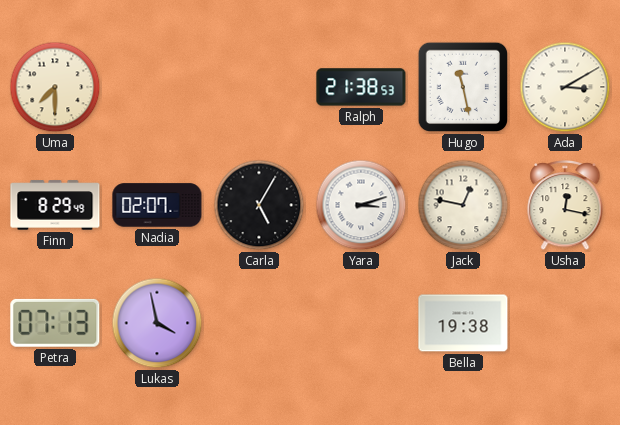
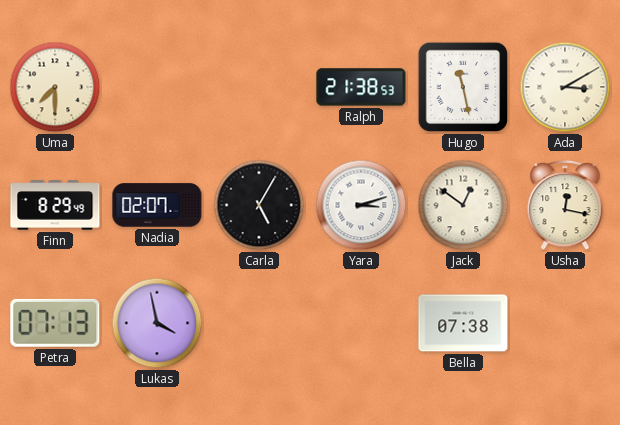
Jack: 12:47 -> 12:51
Bella: 19:38 -> 07:38
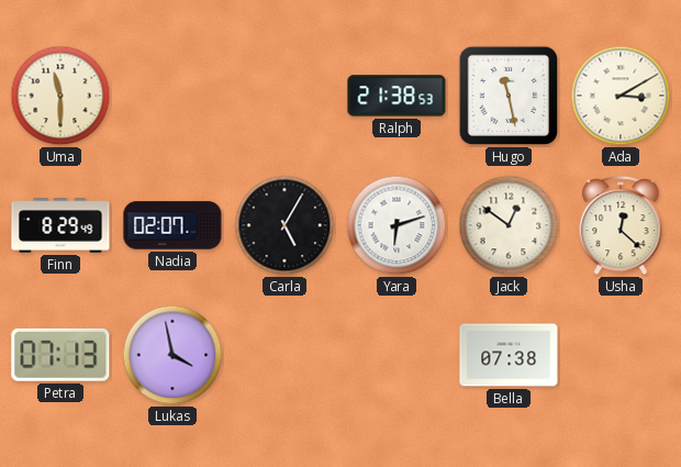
Uma: 7:30 -> 11:30
Yara: 3:12 -> 6:12
Usha: 12:17 -> 12:22
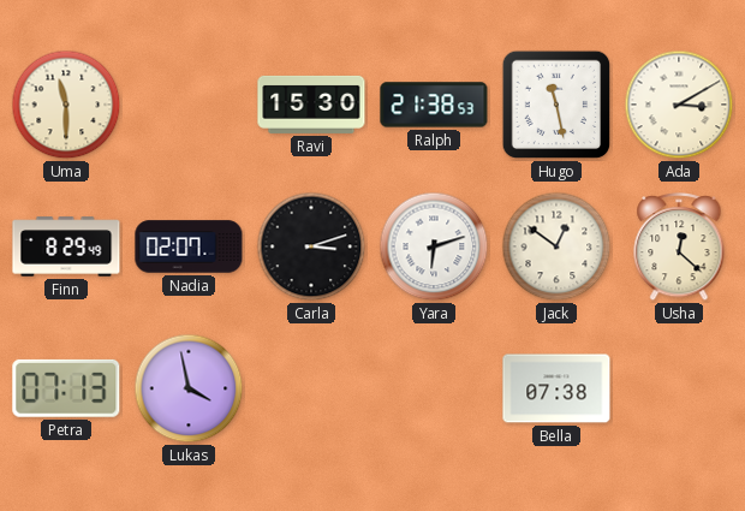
Ravi: none -> 15:30
Carla: 5:05 -> 3:12
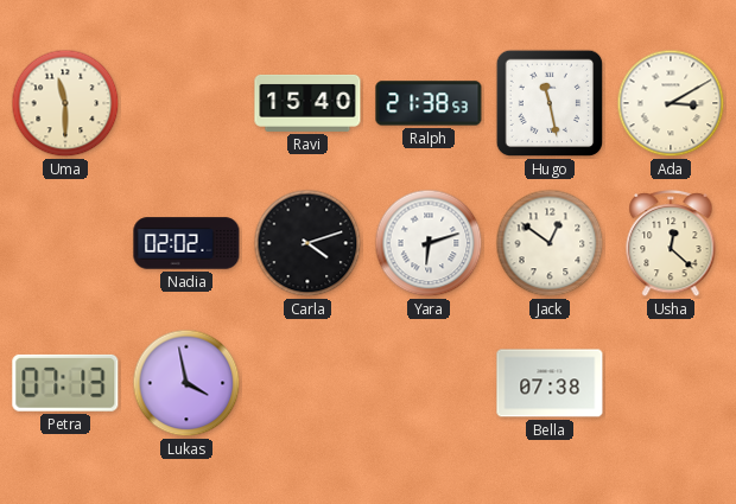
Ravi: 15:30 -> 15:40
Finn: 8:29 -> none
Nadia: 02:07 -> 02:02
Carla: 3:12 -> 4:12
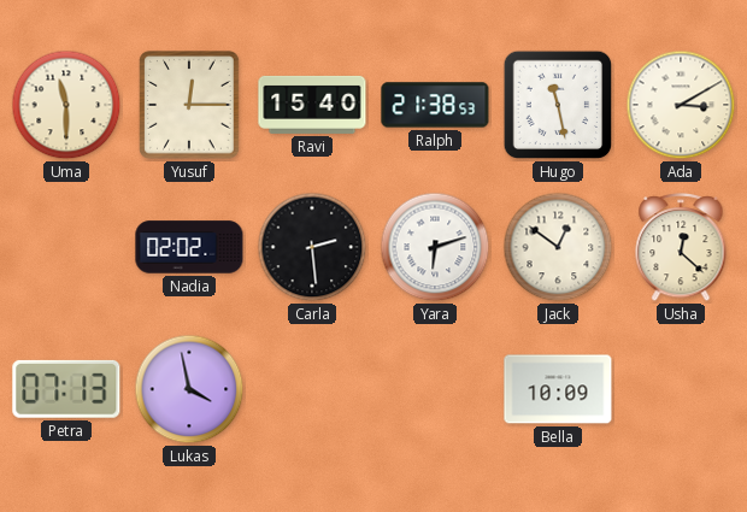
Yusuf: none -> 12:15
Carla: 4:12 -> 2:29
Bella: 07:38 -> 10:09
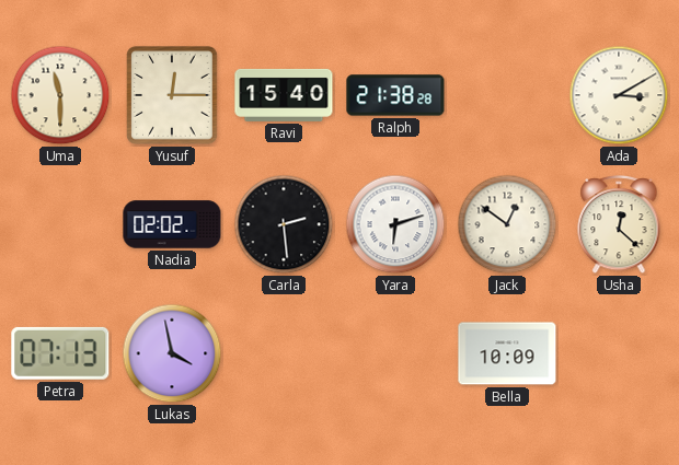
Ralph: 21:38:53 -> 21:38:28
Hugo: 11:28 -> none
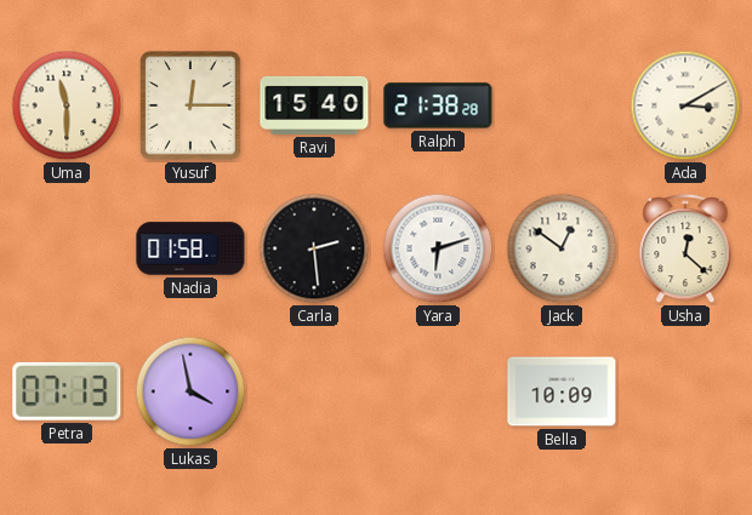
Nadia: 02:02 -> 01:58
